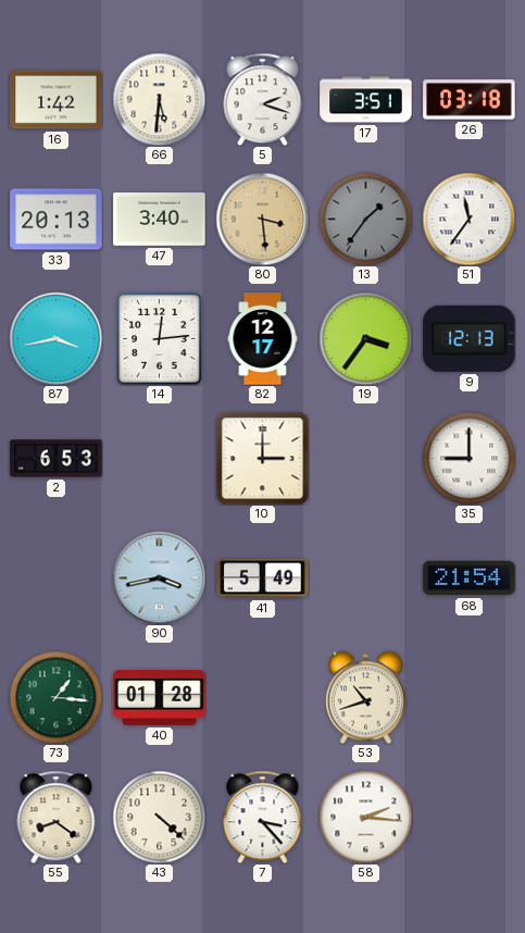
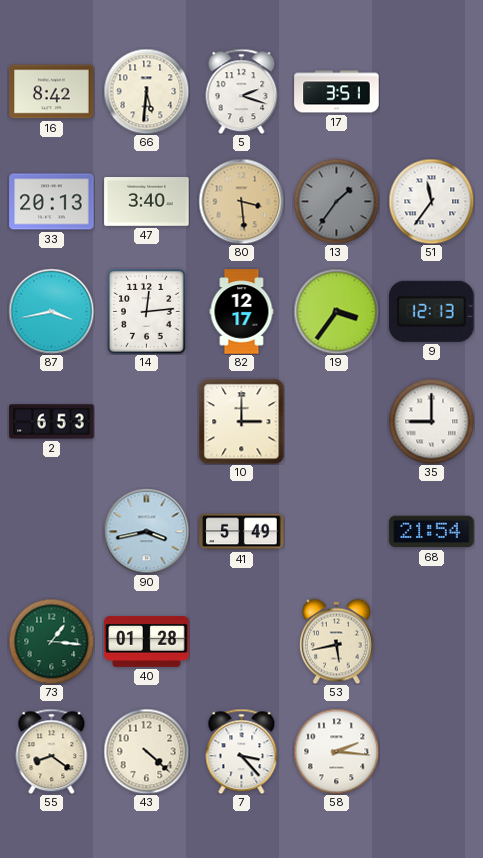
16: 1:42 -> 8:42
26: 03:18 -> none
53: 10:42 -> 5:43
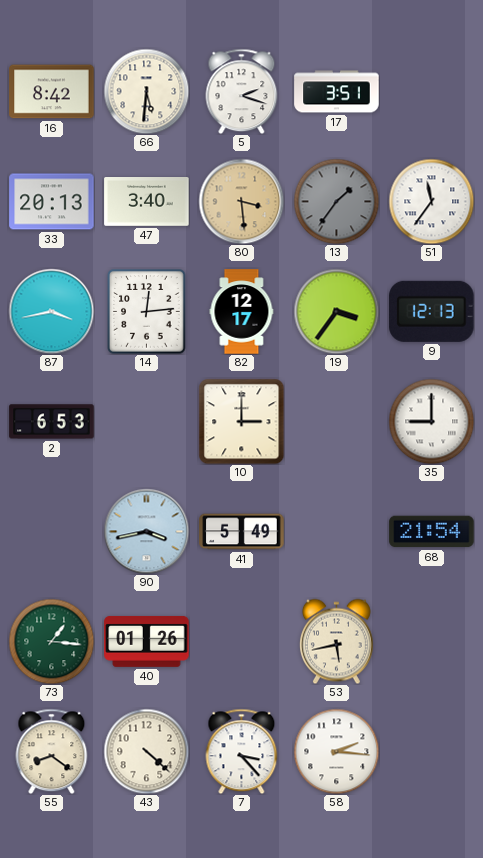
40: 01:28 -> 01:26
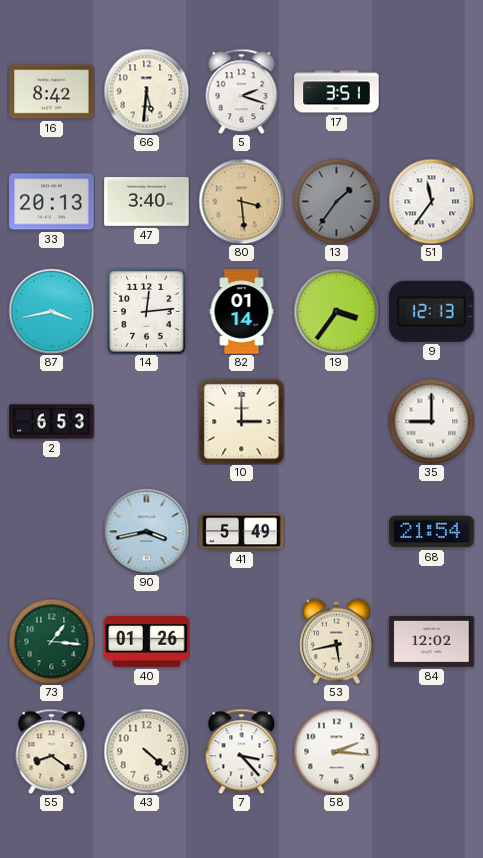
82: 12:17 -> 01:14
84: none -> 12:02
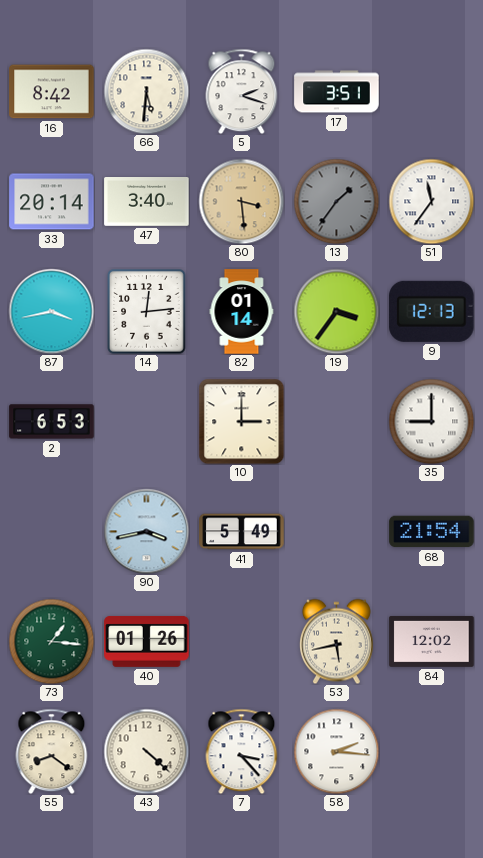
33: 20:13 -> 20:14
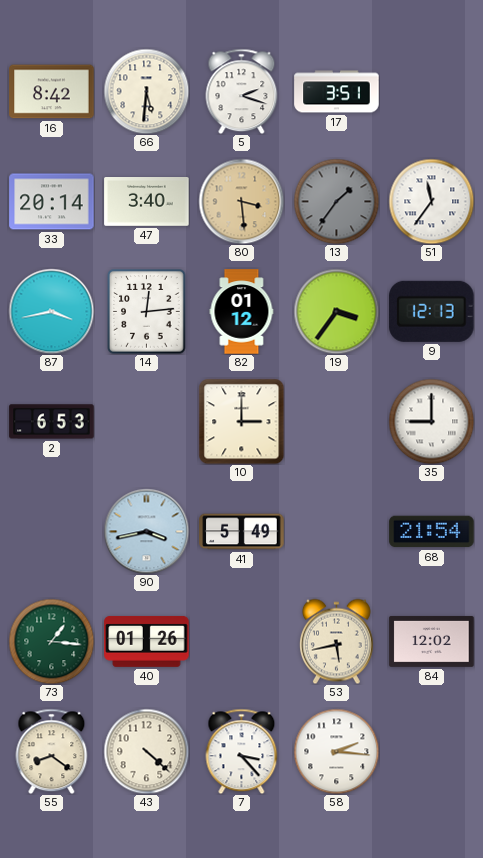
82: 01:14 -> 01:12
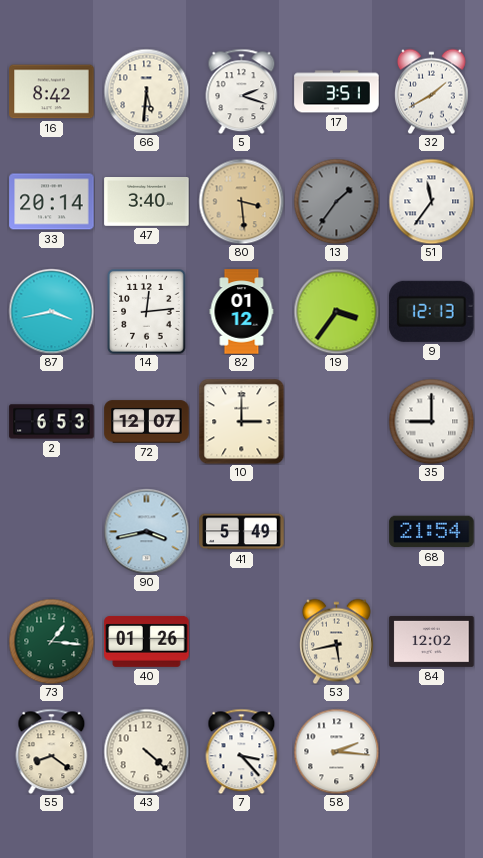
32: none -> 1:40
72: none -> 12:07
